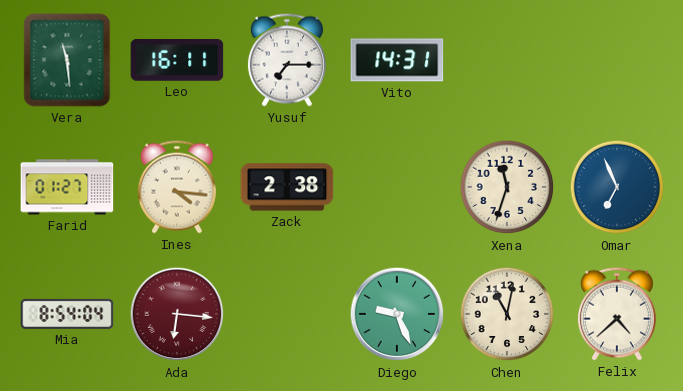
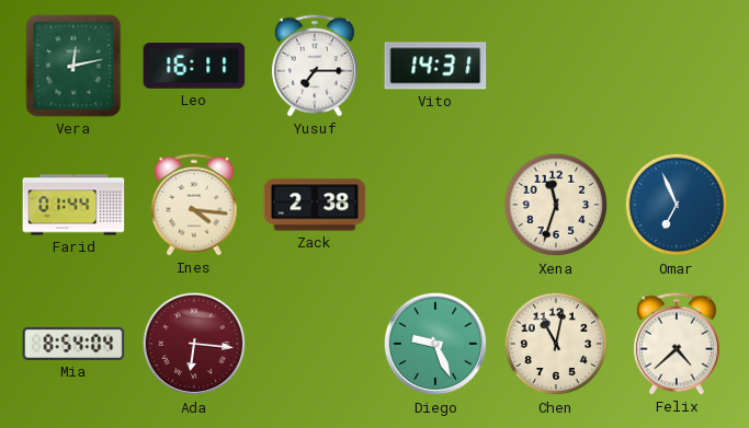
Vera: 11:29 -> 12:13
Farid: 01:27 -> 01:44
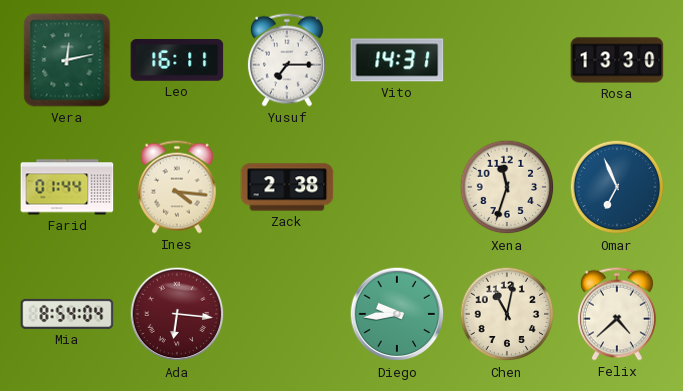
Rosa: none -> 13:30
Diego: 9:26 -> 9:44
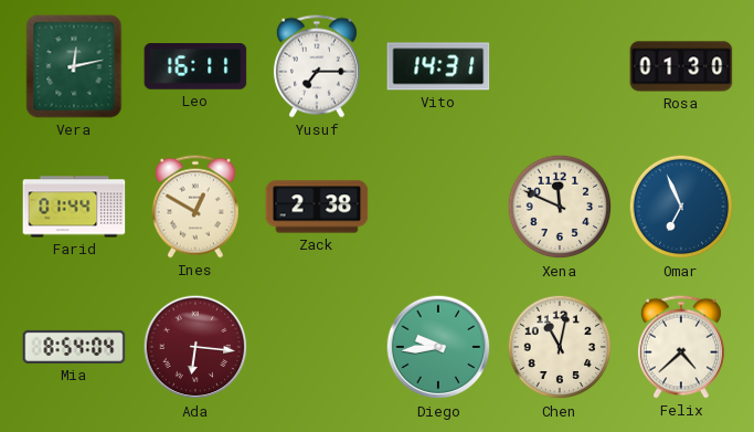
Rosa: 13:30 -> 01:30
Ines: 4:16 -> 12:50
Xena: 11:33 -> 11:49
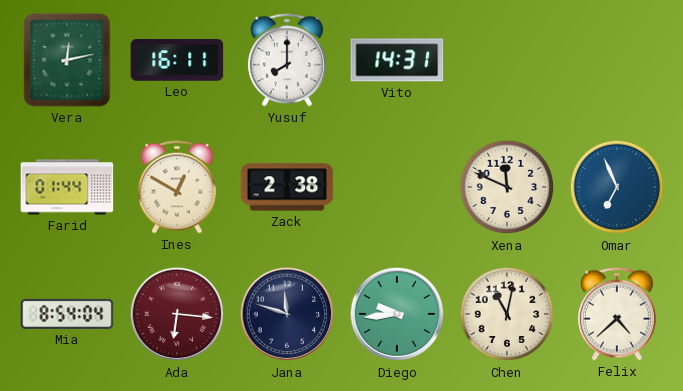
Yusuf: 7:15 -> 8:00
Rosa: 01:30 -> none
Jana: none -> 11:48
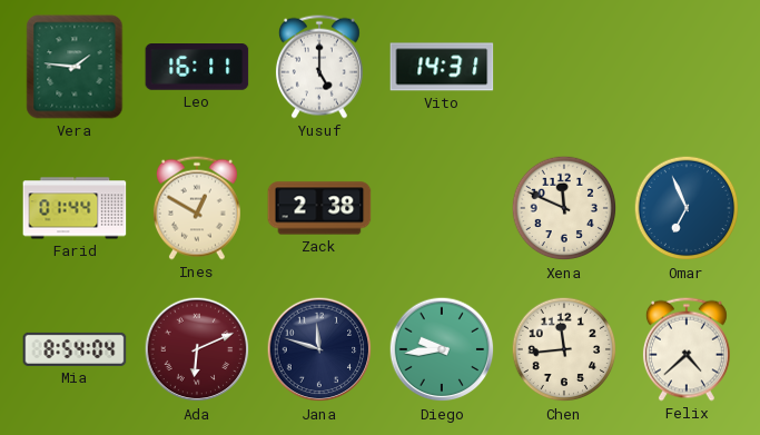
Vera: 12:13 -> 1:46
Yusuf: 8:00 -> 5:00
Ada: 6:16 -> 6:11
Chen: 11:02 -> 11:44
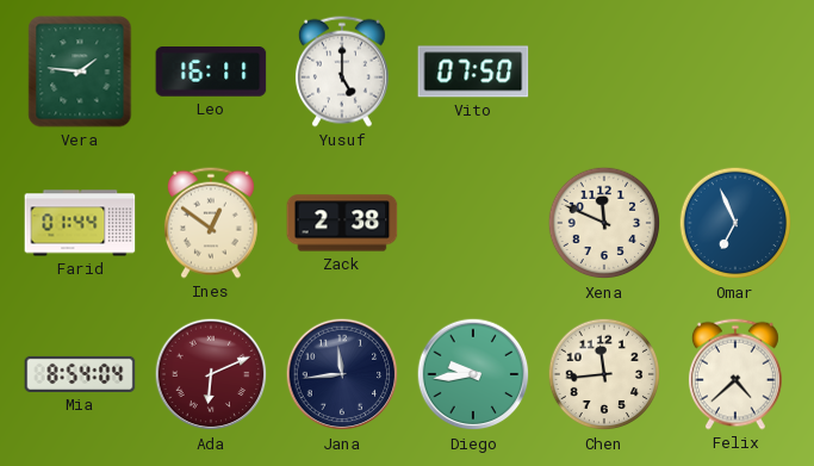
Vito: 14:31 -> 07:50
Ines: 12:50 -> 12:51
Jana: 11:48 -> 11:44
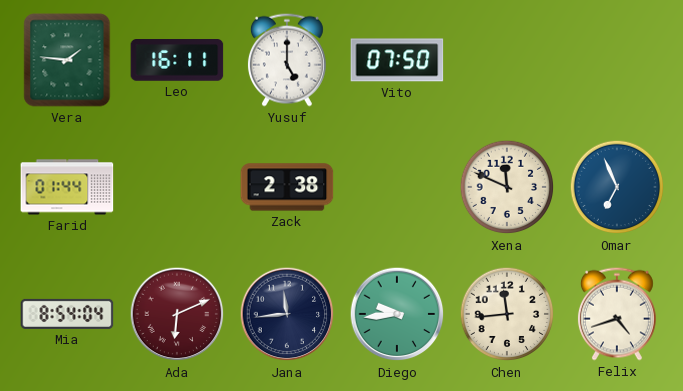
Ines: 12:51 -> none
Felix: 4:38 -> 4:42
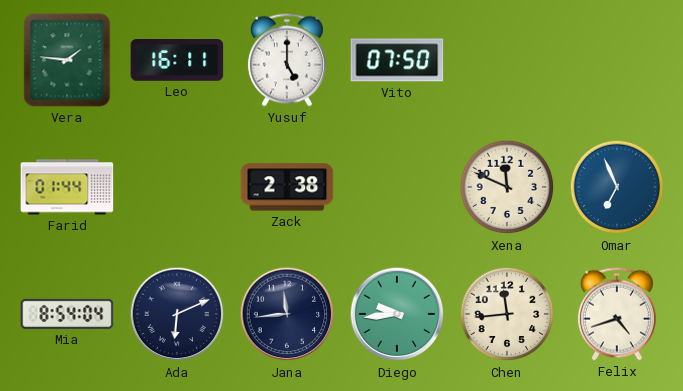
Ada dial: burgundy -> navy
